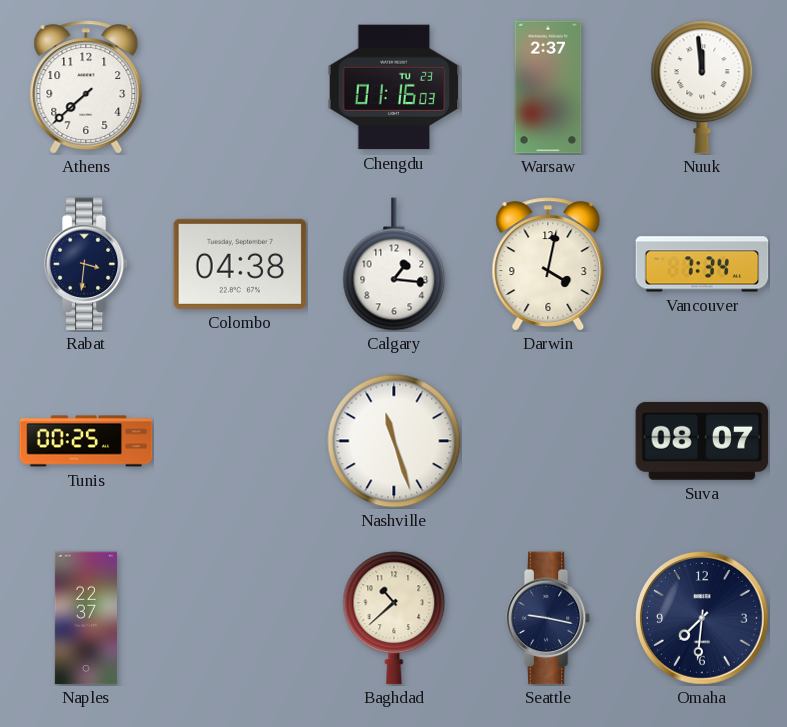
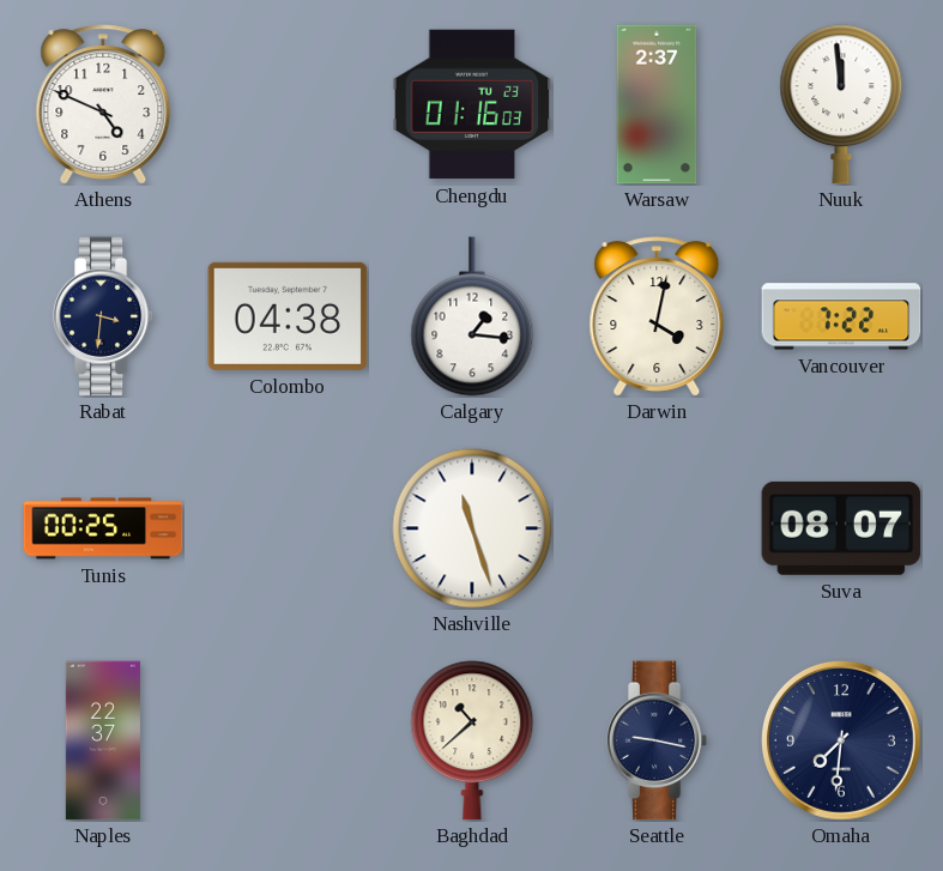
Athens: 7:38 -> 4:49
Vancouver: 7:34 -> 7:22
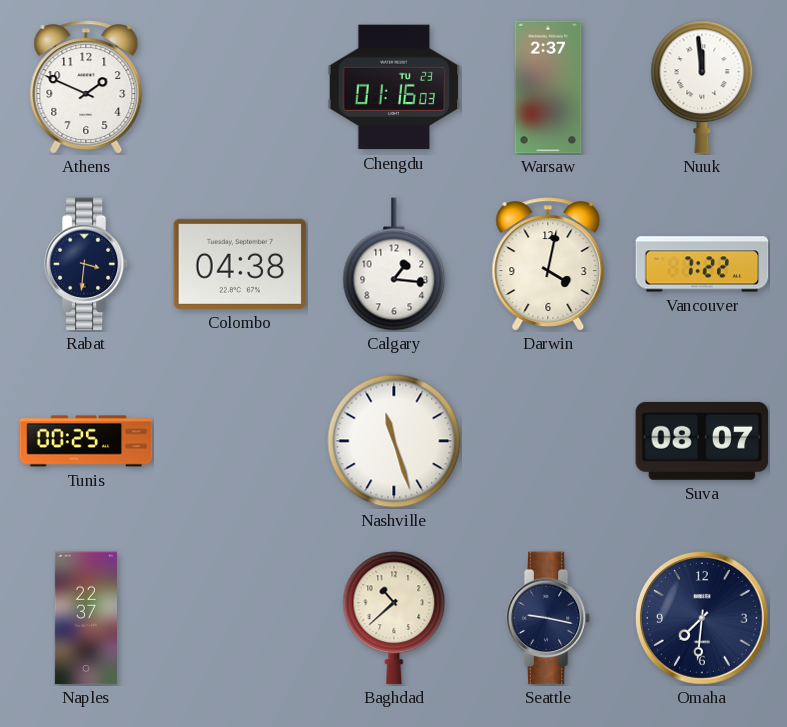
Athens: 4:49 -> 1:49
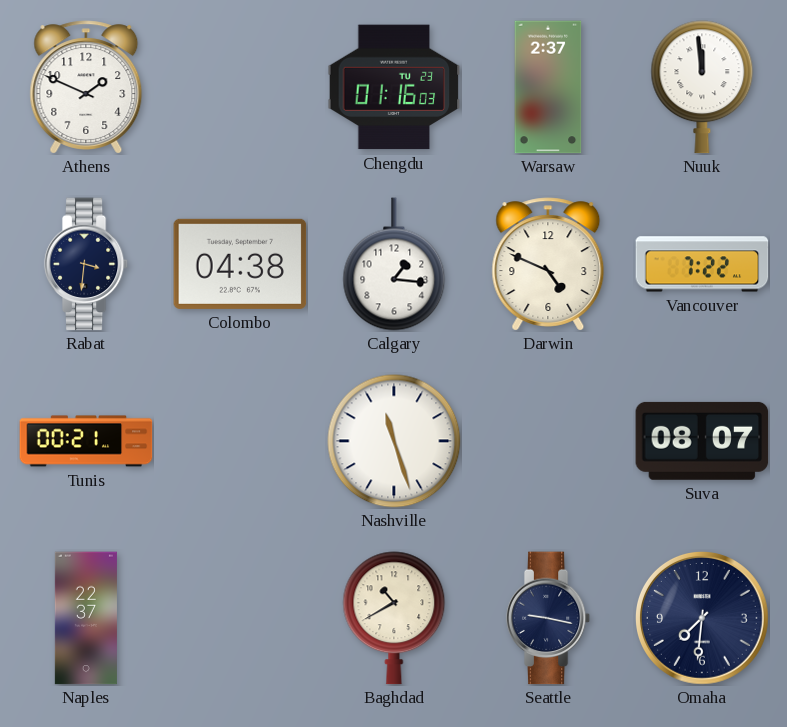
Darwin: 4:02 -> 4:49
Tunis: 00:25 -> 00:21
Baghdad: 10:38 -> 10:40
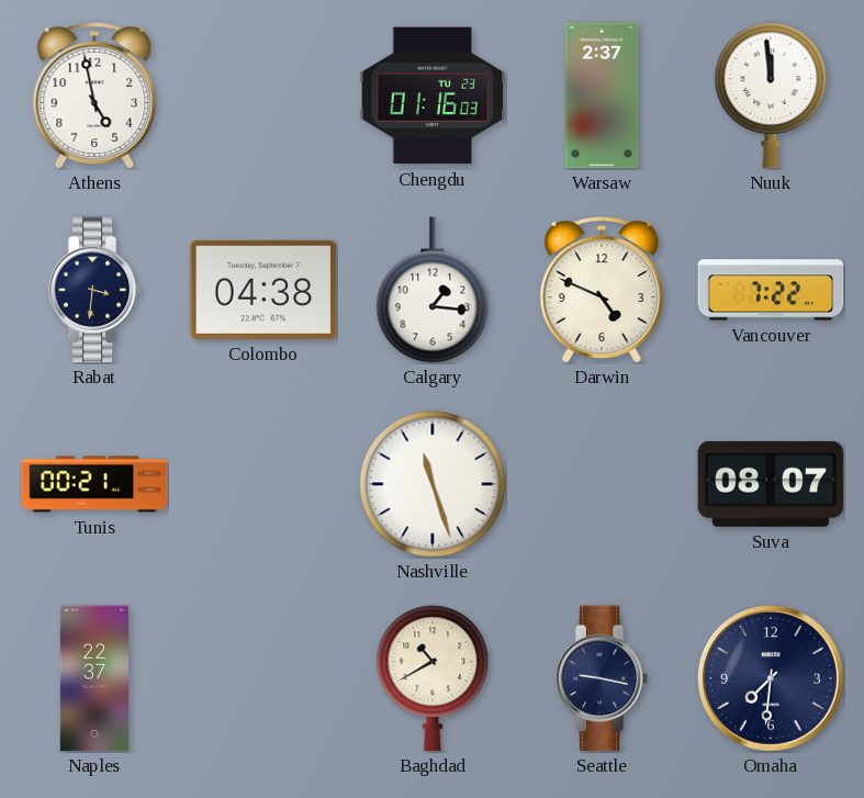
Athens: 1:49 -> 4:58
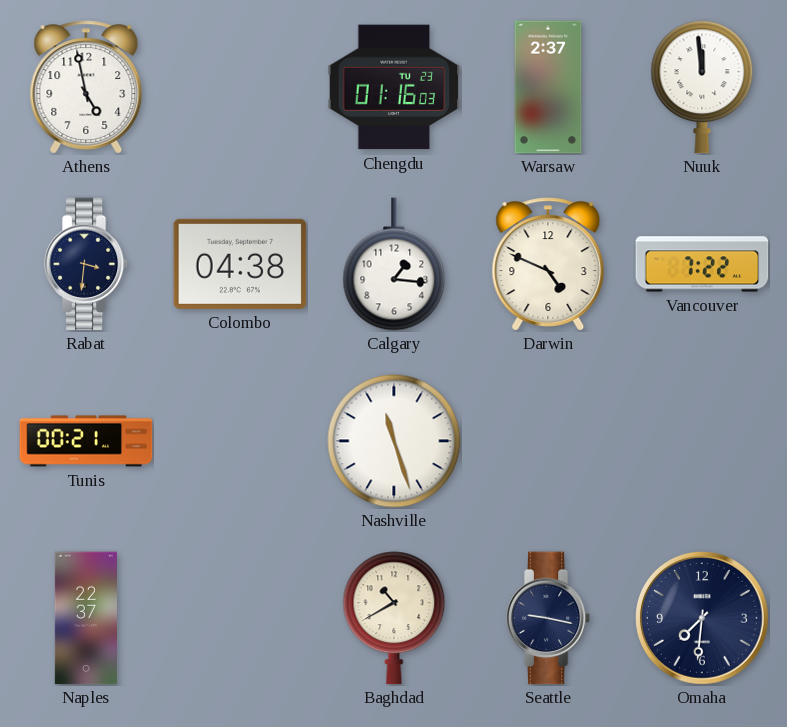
Suva: 08:07 -> none
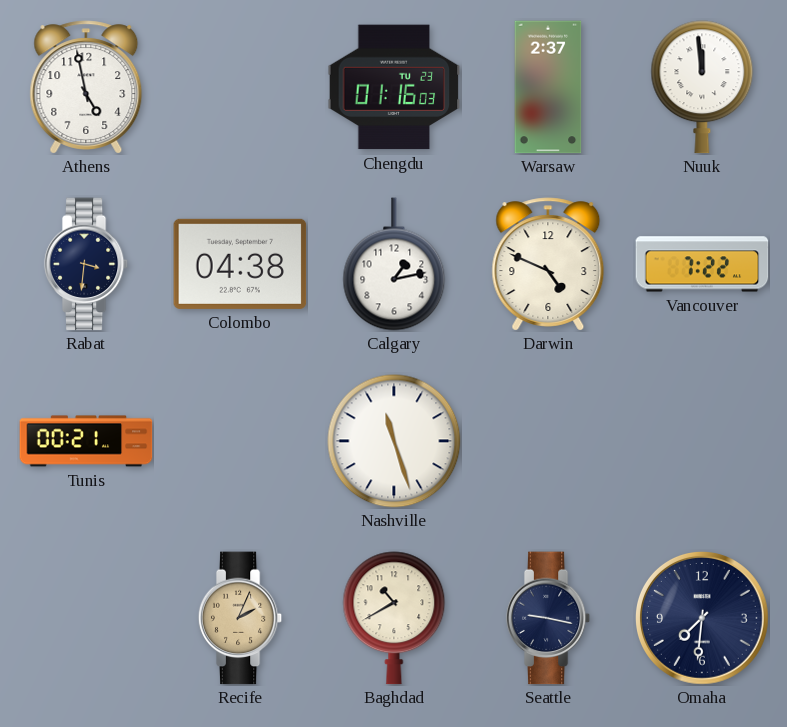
Calgary: 1:16 -> 1:13
Naples: 22:37 -> none
Recife: none -> 2:04
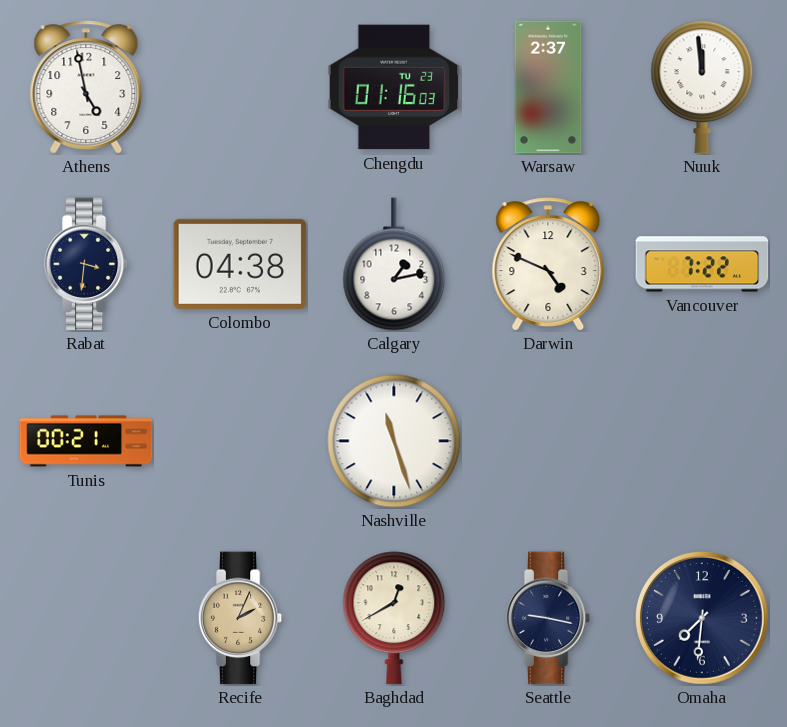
Baghdad: 10:40 -> 12:40
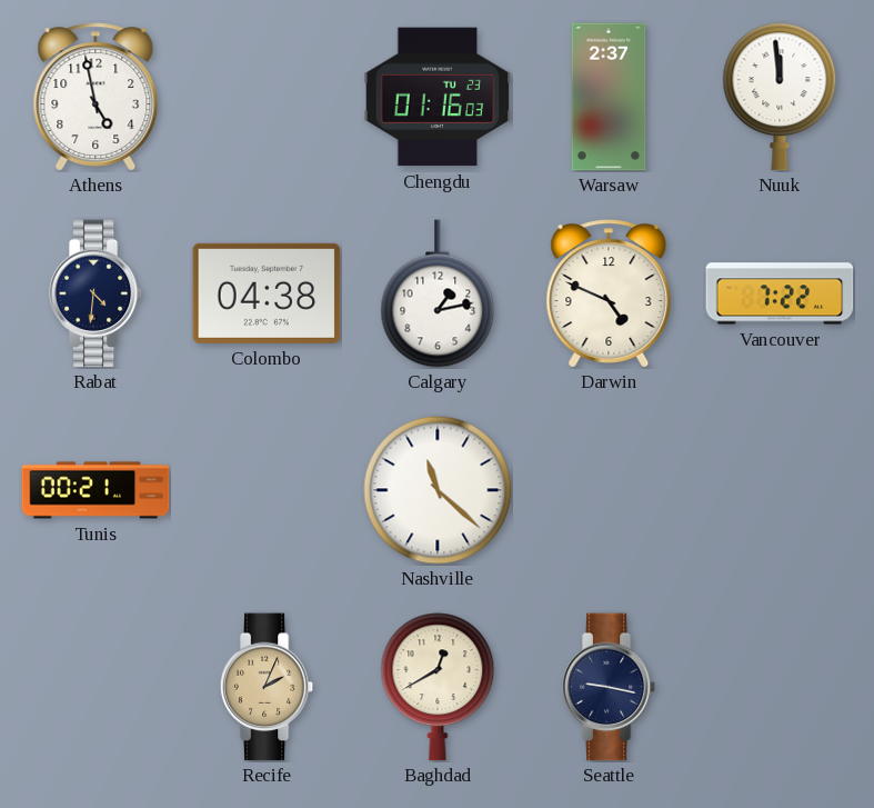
Rabat: 3:31 -> 4:31
Nashville: 11:27 -> 11:22
Omaha: 7:31 -> none
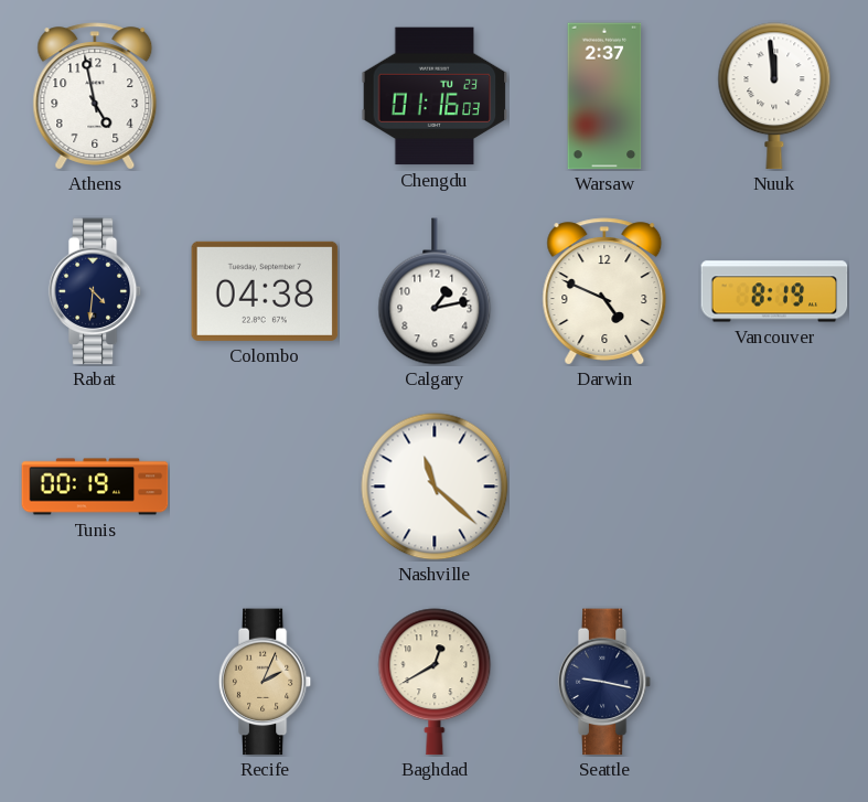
Vancouver: 7:22 -> 8:19
Tunis: 00:21 -> 00:19
